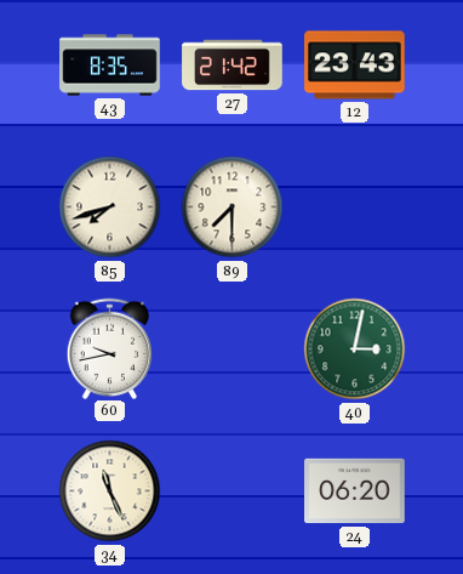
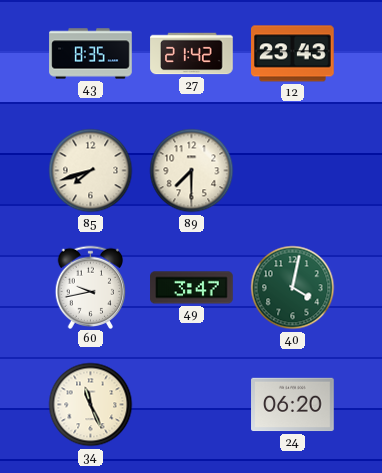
49: none -> 3:47
40: 3:02 -> 4:02
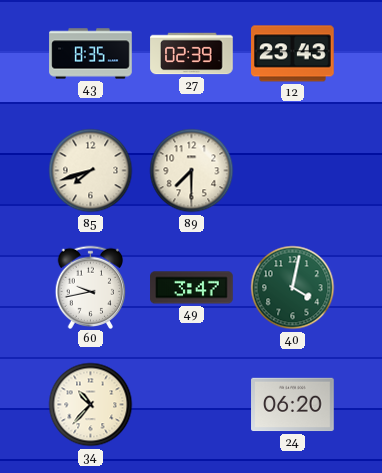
27: 21:42 -> 02:39
34: 11:26 -> 10:37
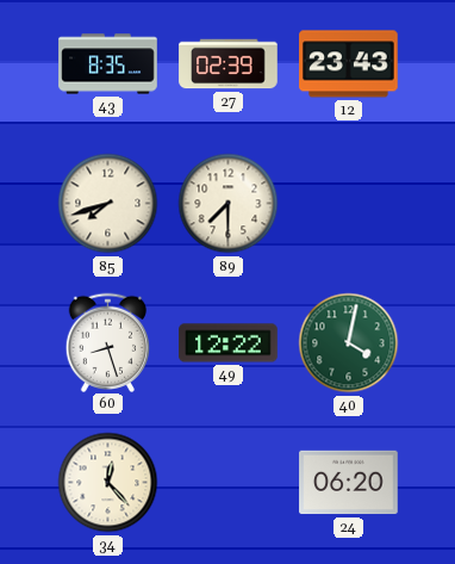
60: 9:43 -> 8:27
49: 3:47 -> 12:22
34: 10:37 -> 12:23
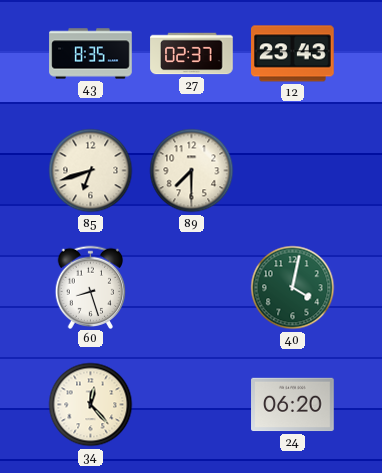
27: 02:39 -> 02:37
85: 7:42 -> 6:42
49: 12:22 -> none
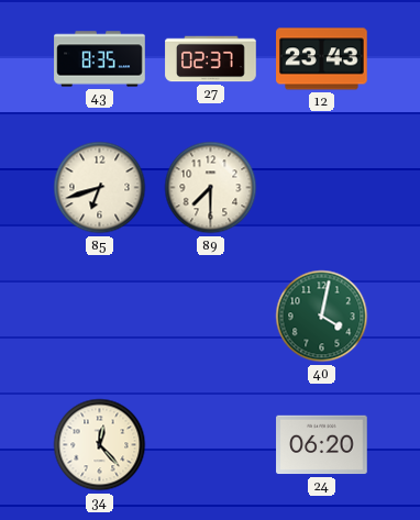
60: 8:27 -> none
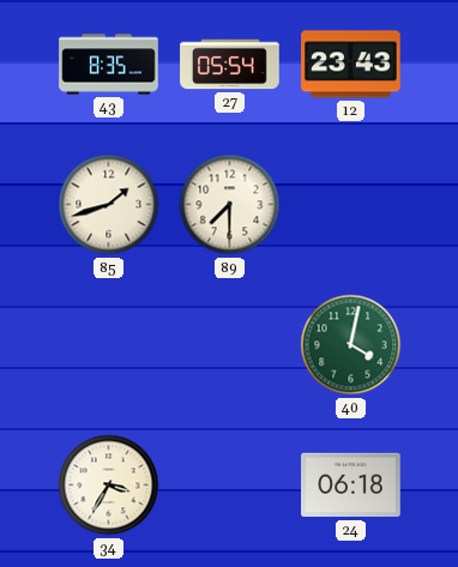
27: 02:37 -> 05:54
85: 6:42 -> 1:42
34: 12:23 -> 3:35
24: 06:20 -> 06:18
